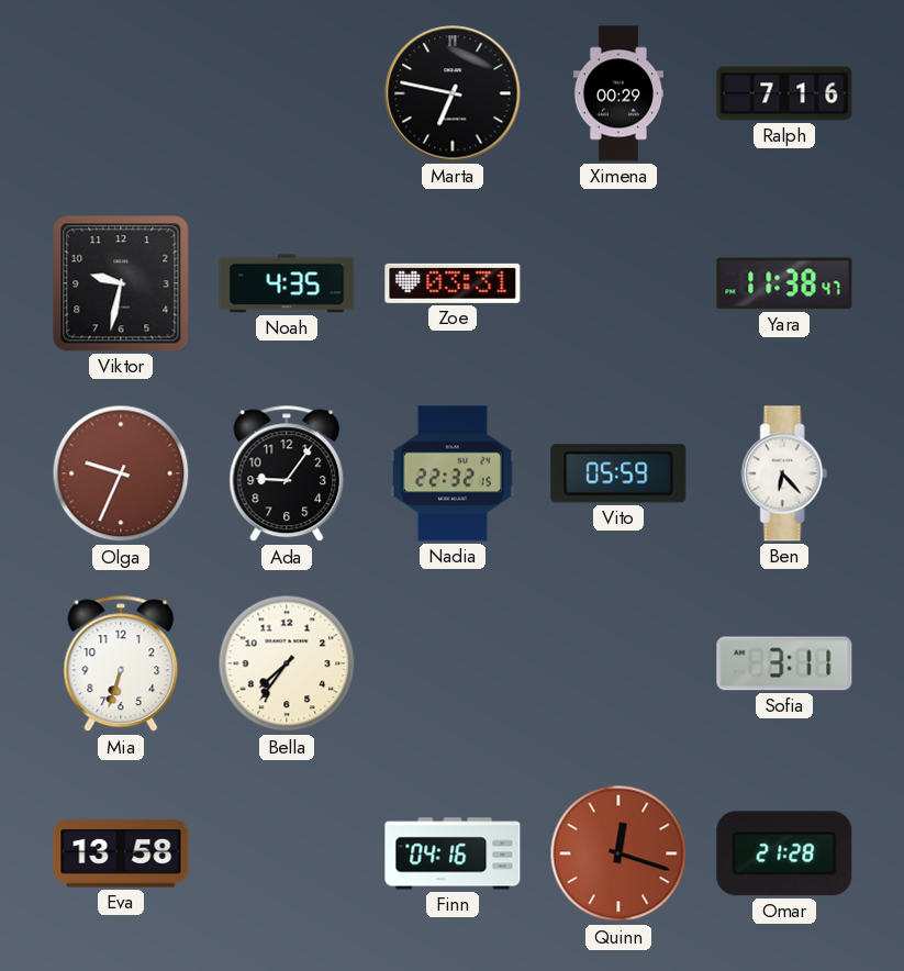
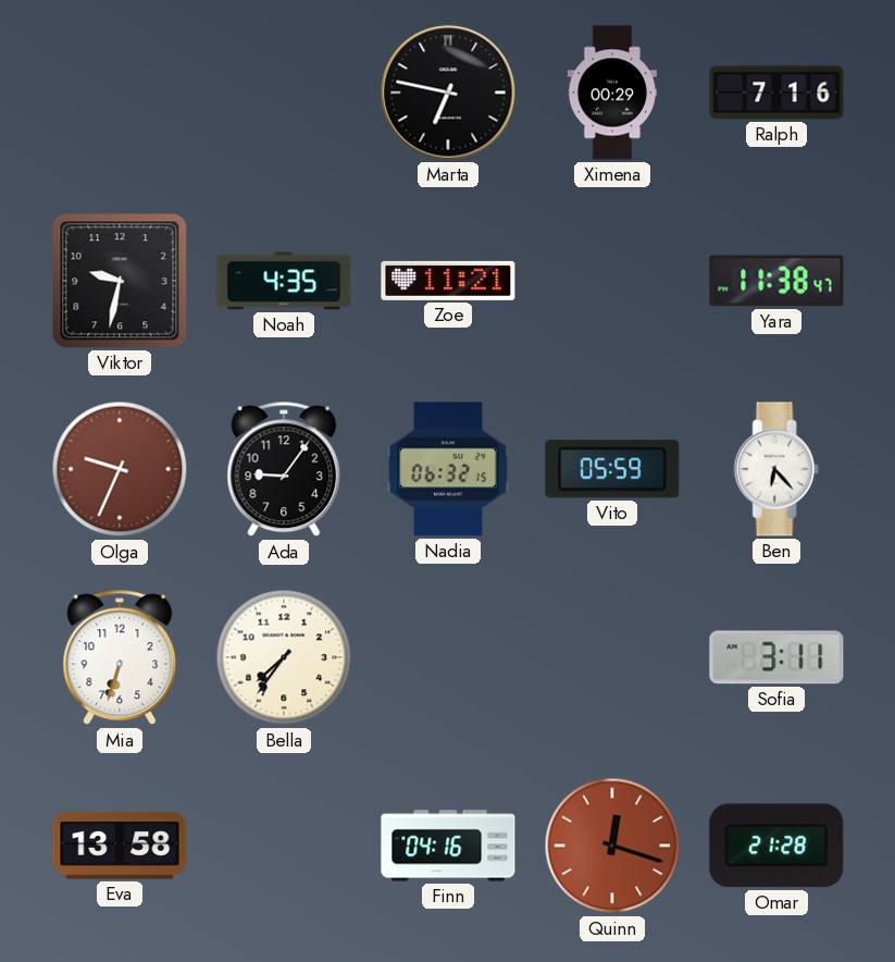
Zoe: 03:31 -> 11:21
Nadia: 22:32 -> 06:32
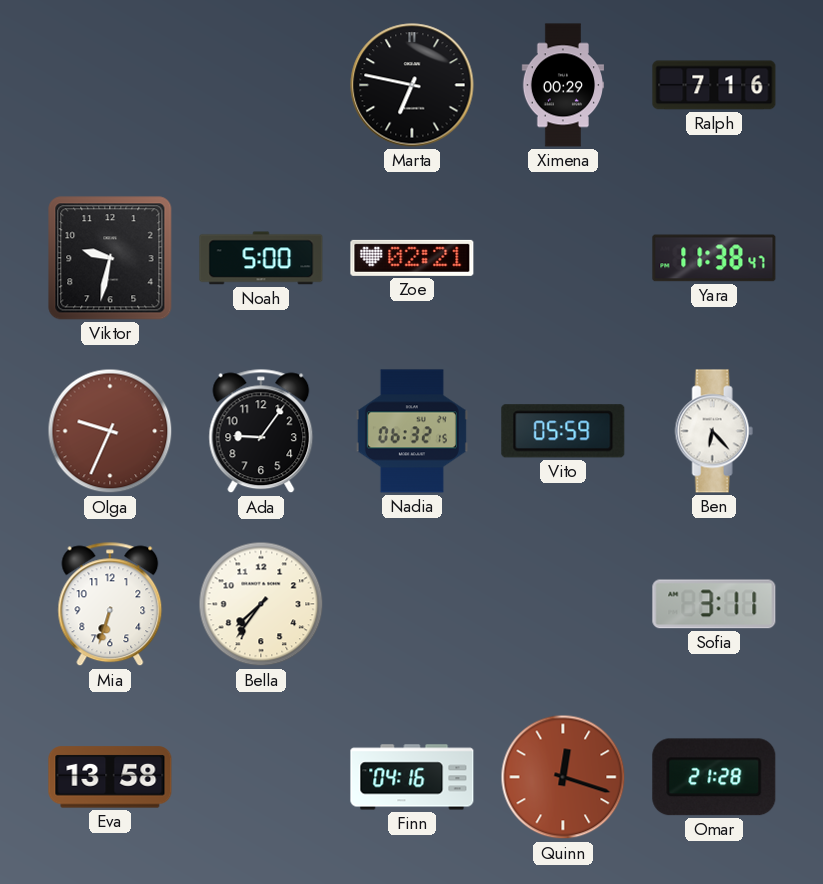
Noah: 4:35 -> 5:00
Zoe: 11:21 -> 02:21
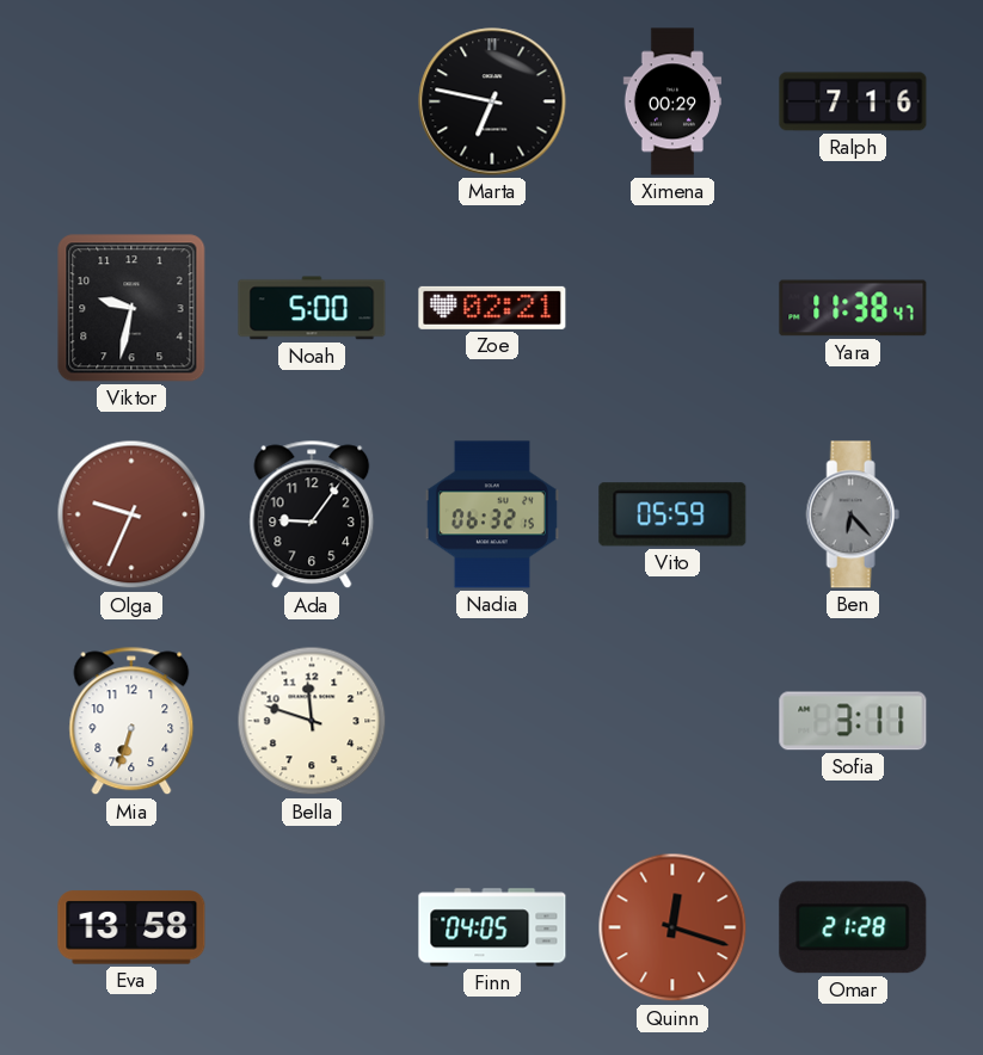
Ben dial: white -> grey
Bella: 7:36 -> 11:48
Finn: 04:16 -> 04:05
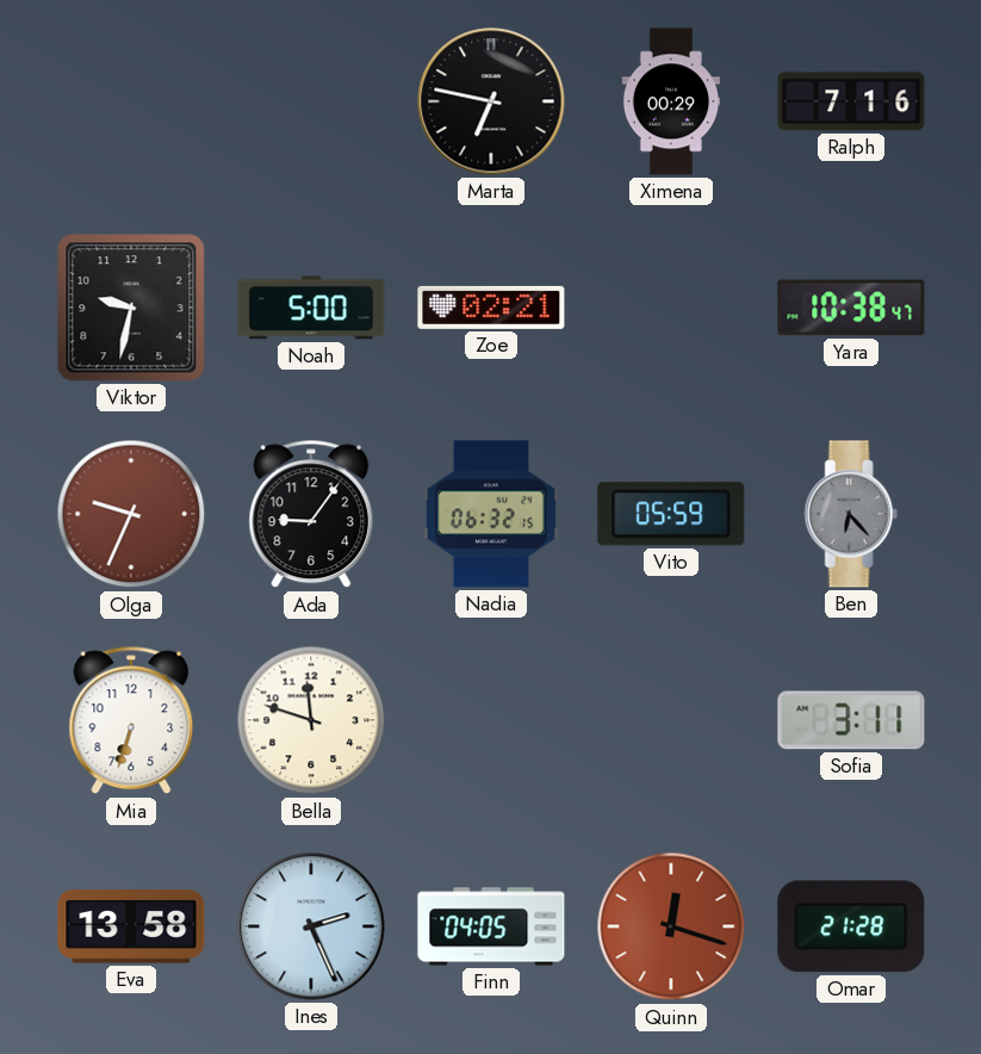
Yara: 11:38 -> 10:38
Ines: none -> 2:26
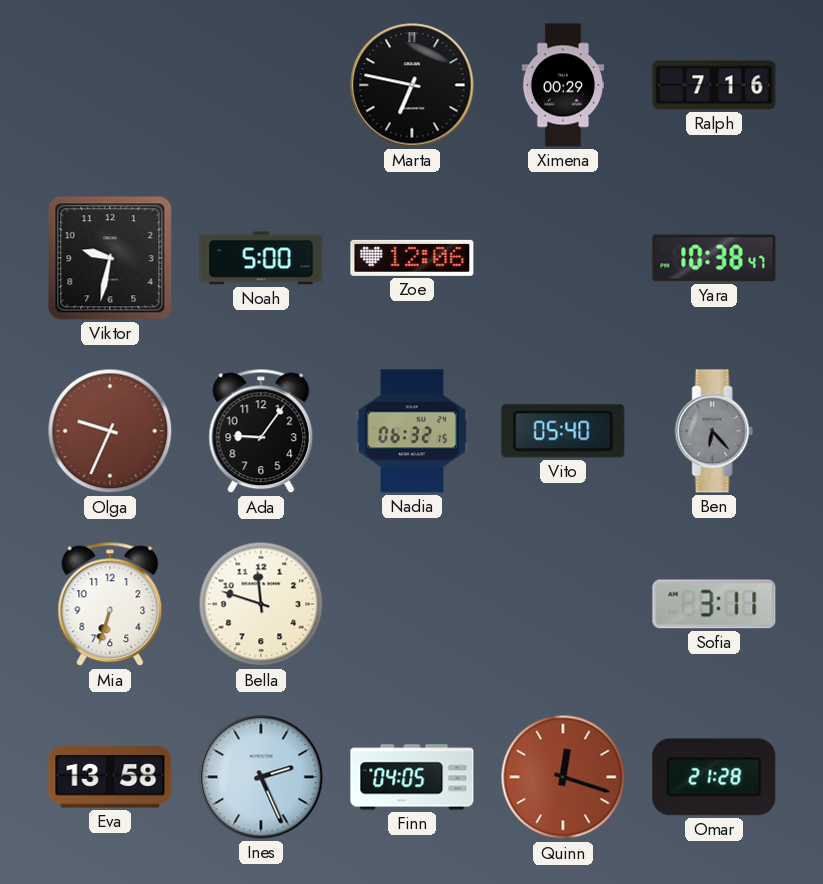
Zoe: 02:21 -> 12:06
Vito: 05:59 -> 05:40
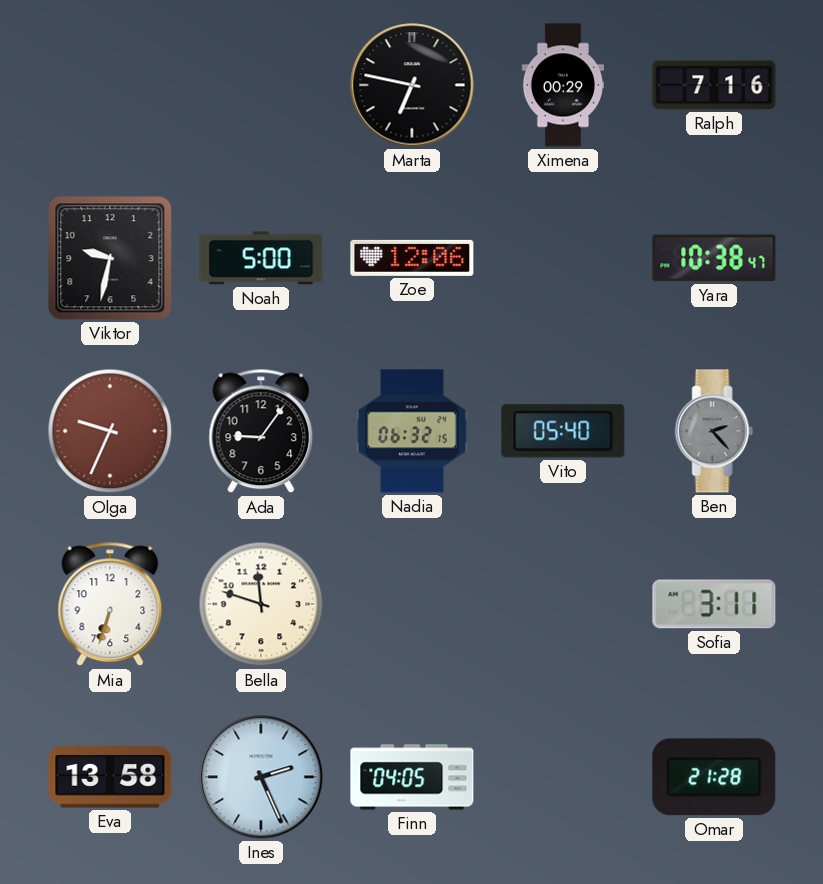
Ben: 6:23 -> 2:23
Quinn: 12:18 -> none
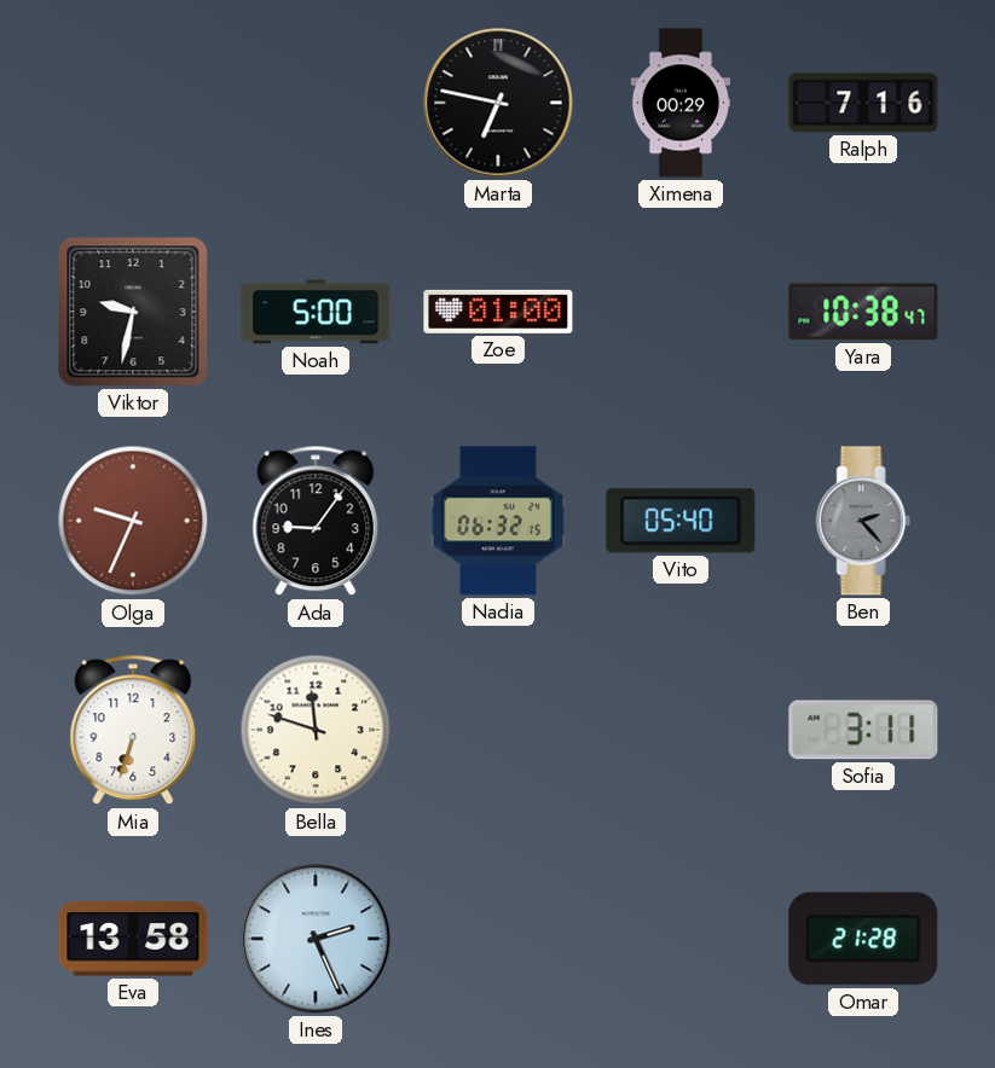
Zoe: 12:06 -> 01:00
Finn: 04:05 -> none
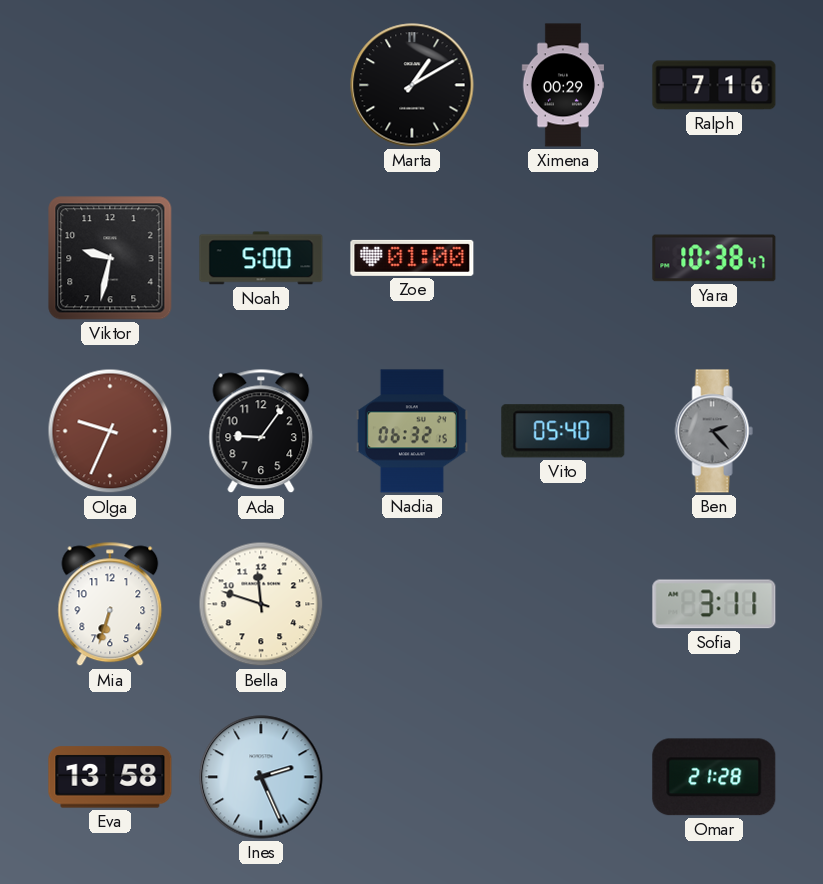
Marta: 6:47 -> 1:10
